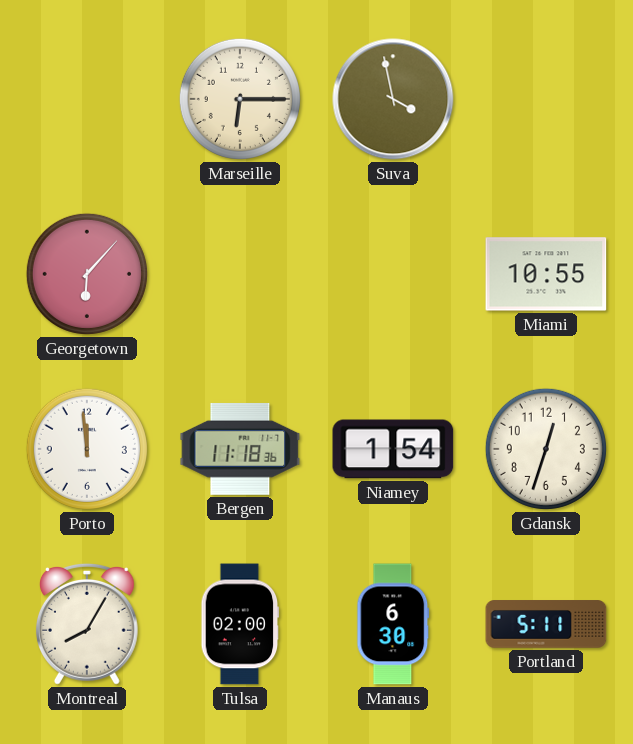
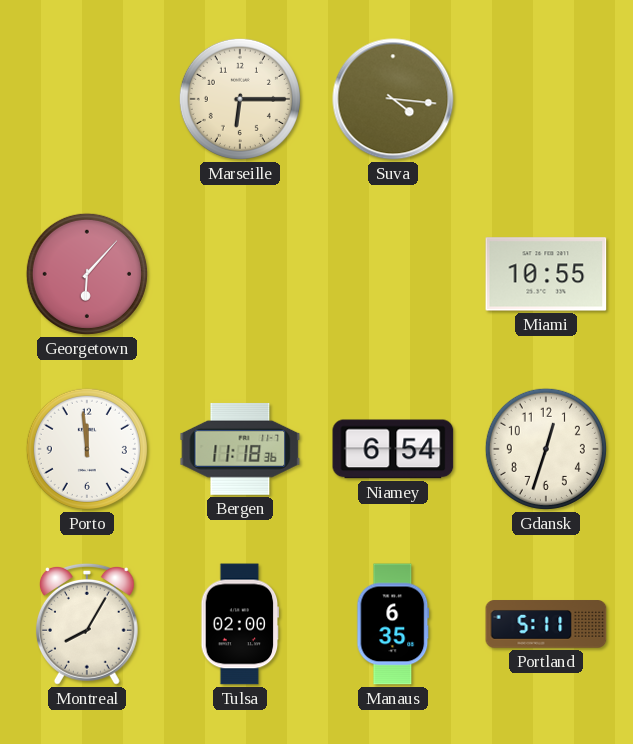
Suva: 3:58 -> 4:16
Niamey: 1:54 -> 6:54
Manaus: 6:30 -> 6:35
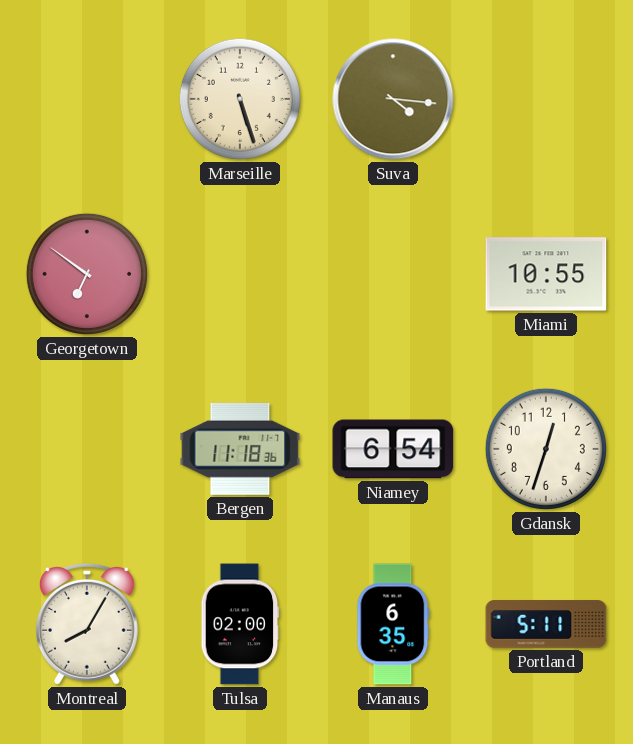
Marseille: 6:15 -> 5:27
Georgetown: 6:07 -> 6:51
Porto: 11:59 -> none
